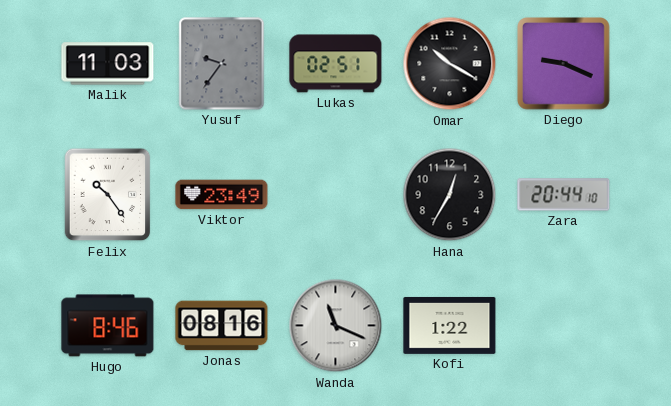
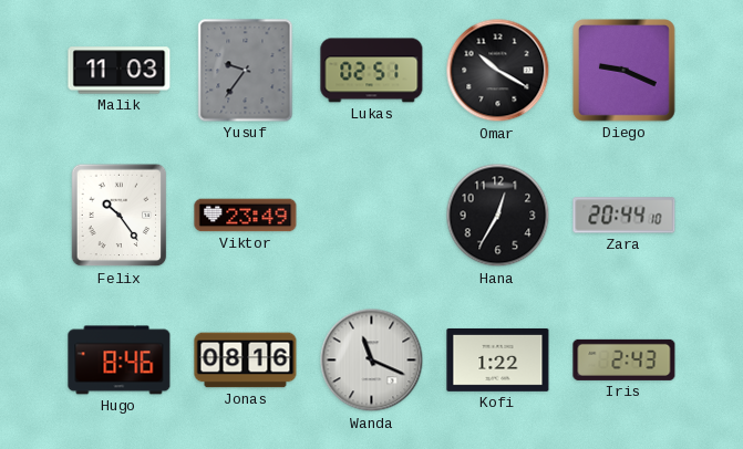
Iris: none -> 2:43
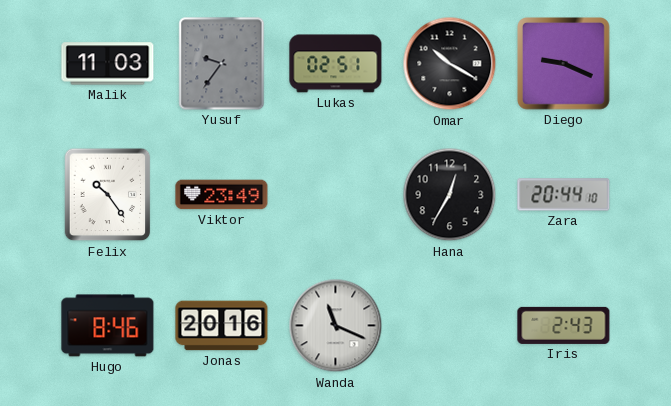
Jonas: 08:16 -> 20:16
Kofi: 1:22 -> none
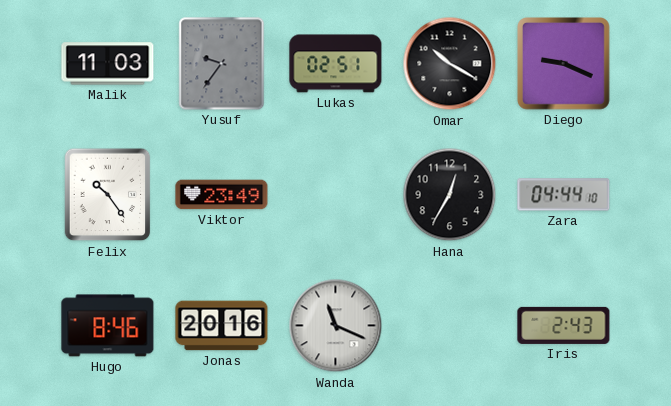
Zara: 20:44 -> 04:44
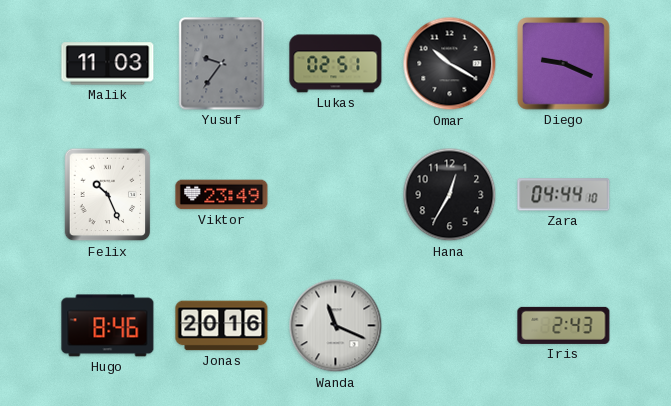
Felix: 10:24 -> 10:26
